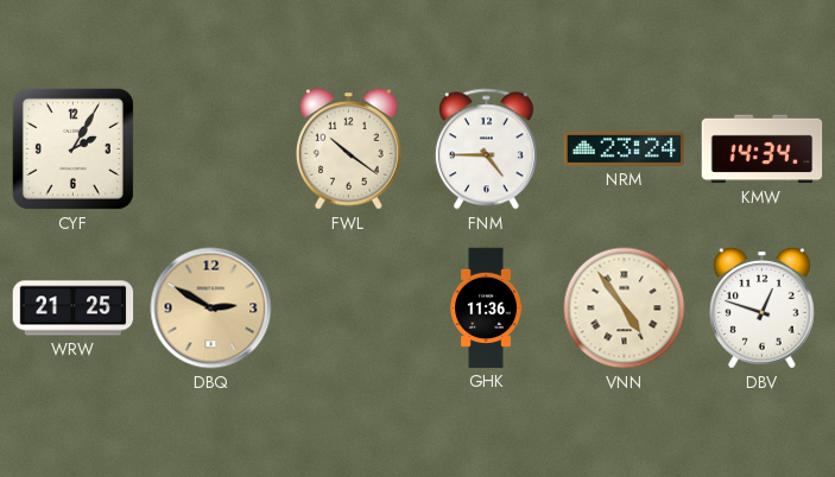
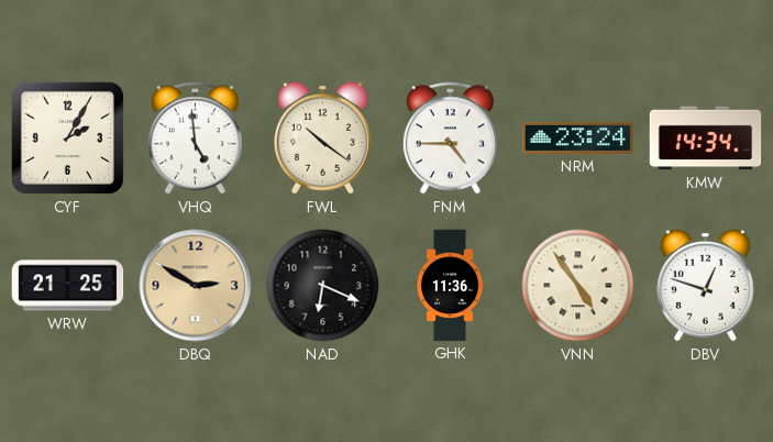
VHQ: none -> 4:59
NAD: none -> 6:19
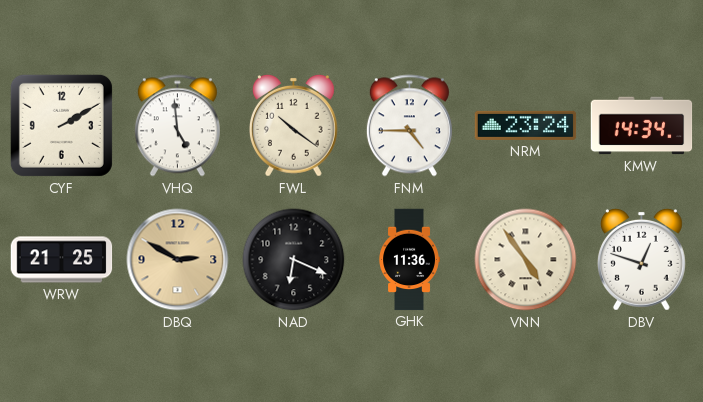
CYF: 2:05 -> 2:10
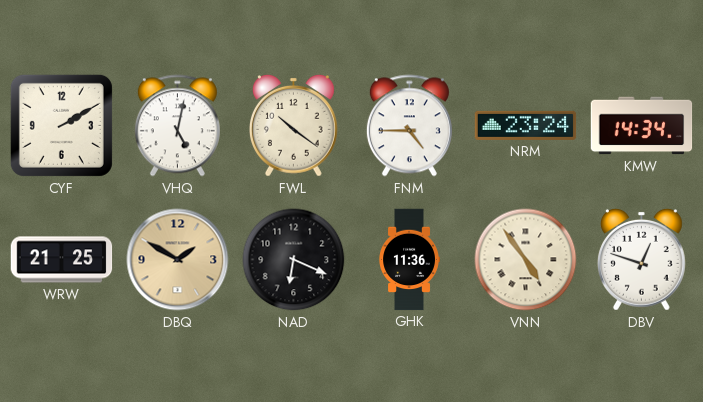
VHQ: 4:59 -> 5:02
DBQ: 2:50 -> 1:50
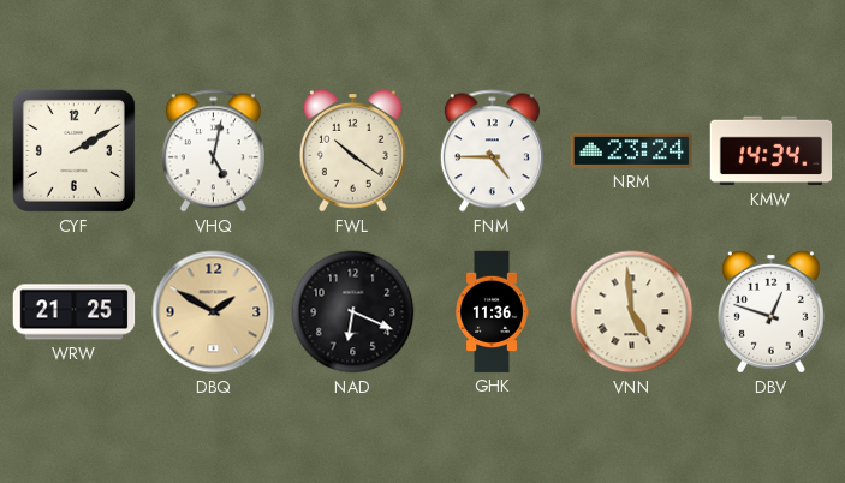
VNN: 4:54 -> 4:59
